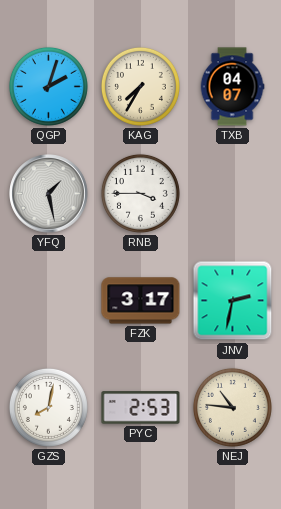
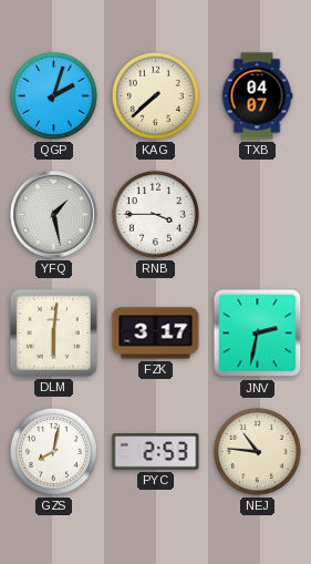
KAG: 7:35 -> 7:38
DLM: none -> 6:01
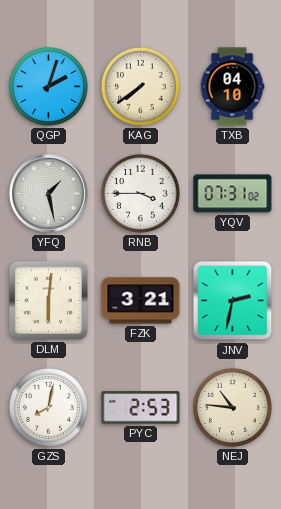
KAG: 7:38 -> 7:39
TXB: 04:07 -> 04:10
YQV: none -> 07:31
FZK: 3:17 -> 3:21
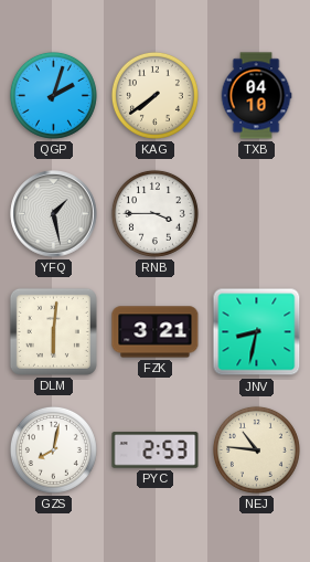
YQV: 07:31 -> none
JNV: 2:32 -> 8:32
